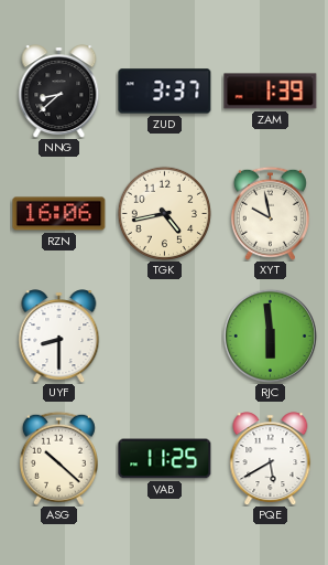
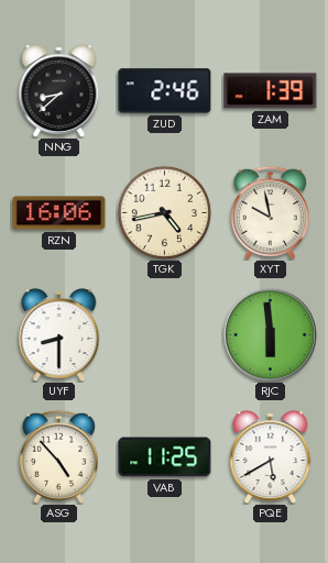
ZUD: 3:37 -> 2:46
ASG: 10:22 -> 4:53
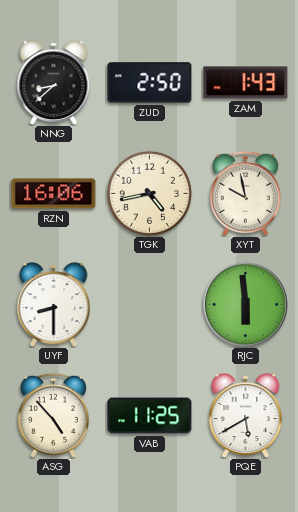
ZUD: 2:46 -> 2:50
ZAM: 1:39 -> 1:43
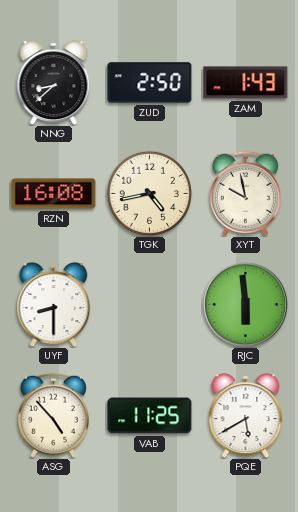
RZN: 16:06 -> 16:08
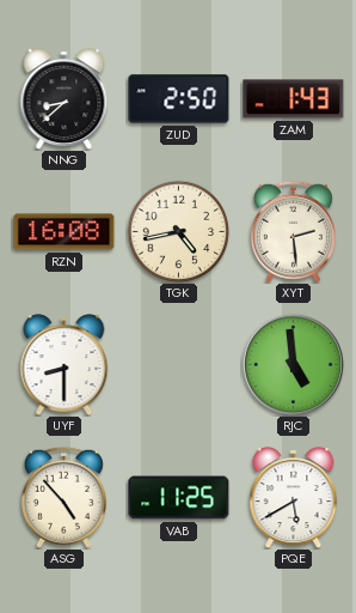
XYT: 9:58 -> 2:29
RJC: 5:59 -> 4:59
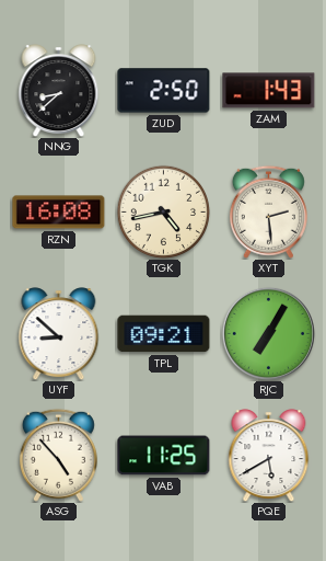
UYF: 8:30 -> 8:52
TPL: none -> 09:21
RJC: 4:59 -> 7:05
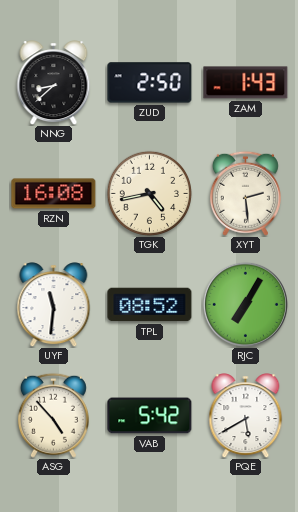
UYF: 8:52 -> 11:31
TPL: 09:21 -> 08:52
VAB: 11:25 -> 5:42
